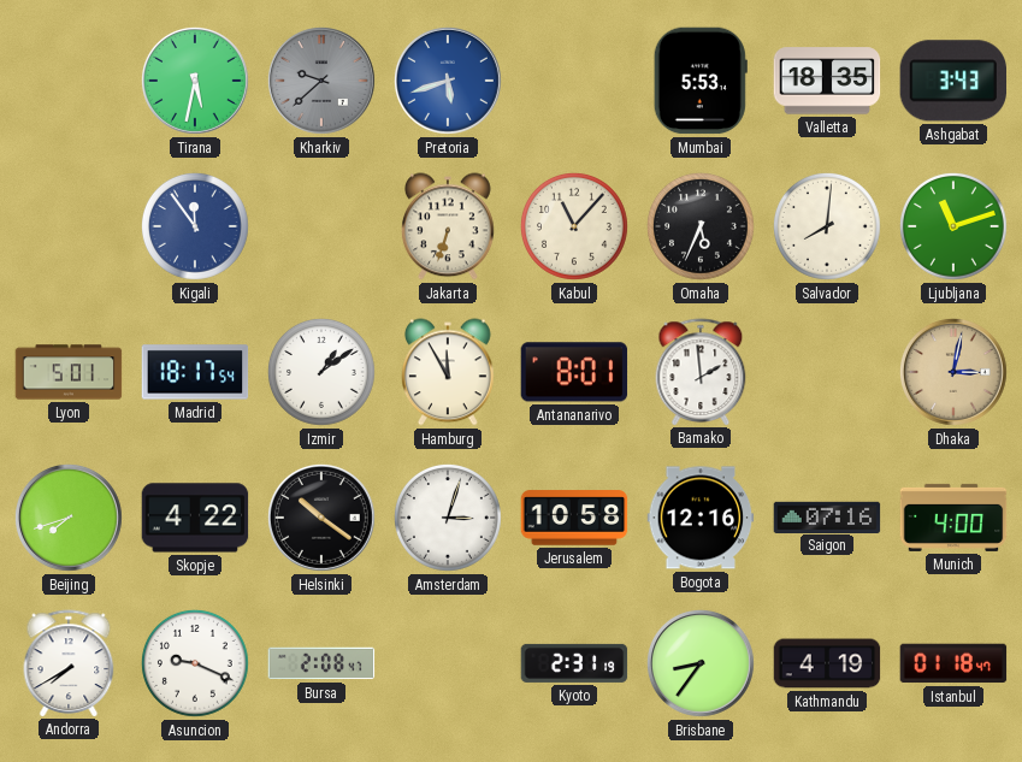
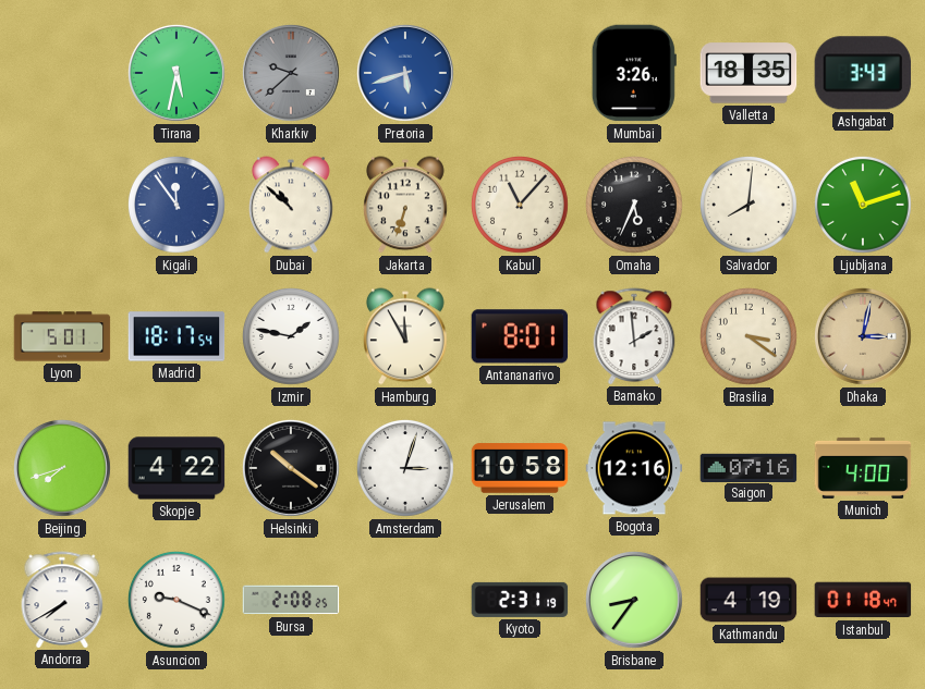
Mumbai: 5:53 -> 3:26
Dubai: none -> 10:52
Izmir: 1:09 -> 1:47
Brasilia: none -> 3:21
Bursa: 2:08:47 -> 2:08:25
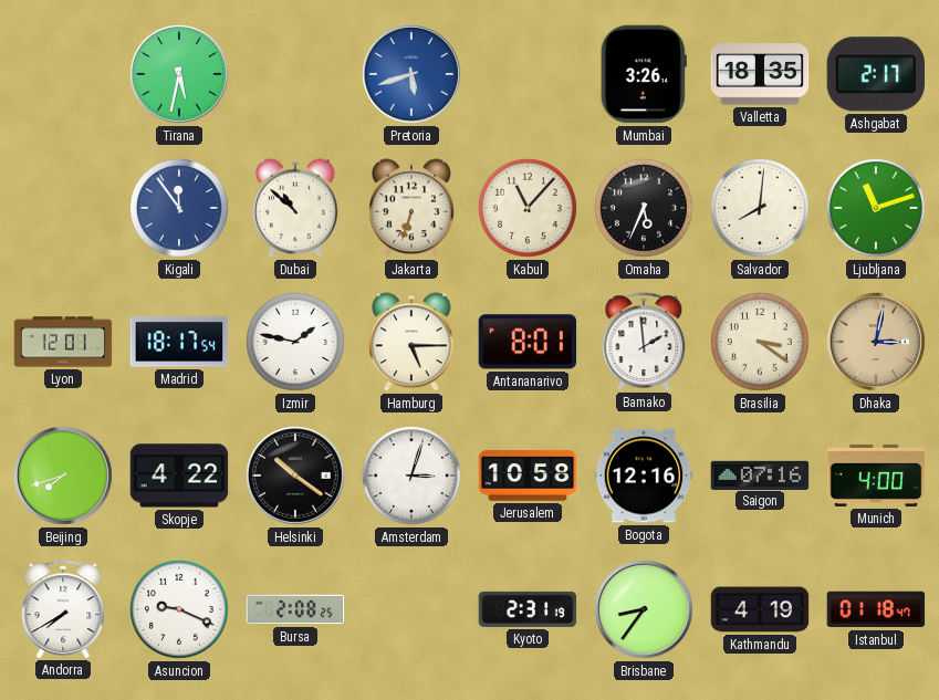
Kharkiv: 9:38 -> none
Ashgabat: 3:43 -> 2:17
Lyon: 5:01 -> 12:01
Hamburg: 11:55 -> 5:15
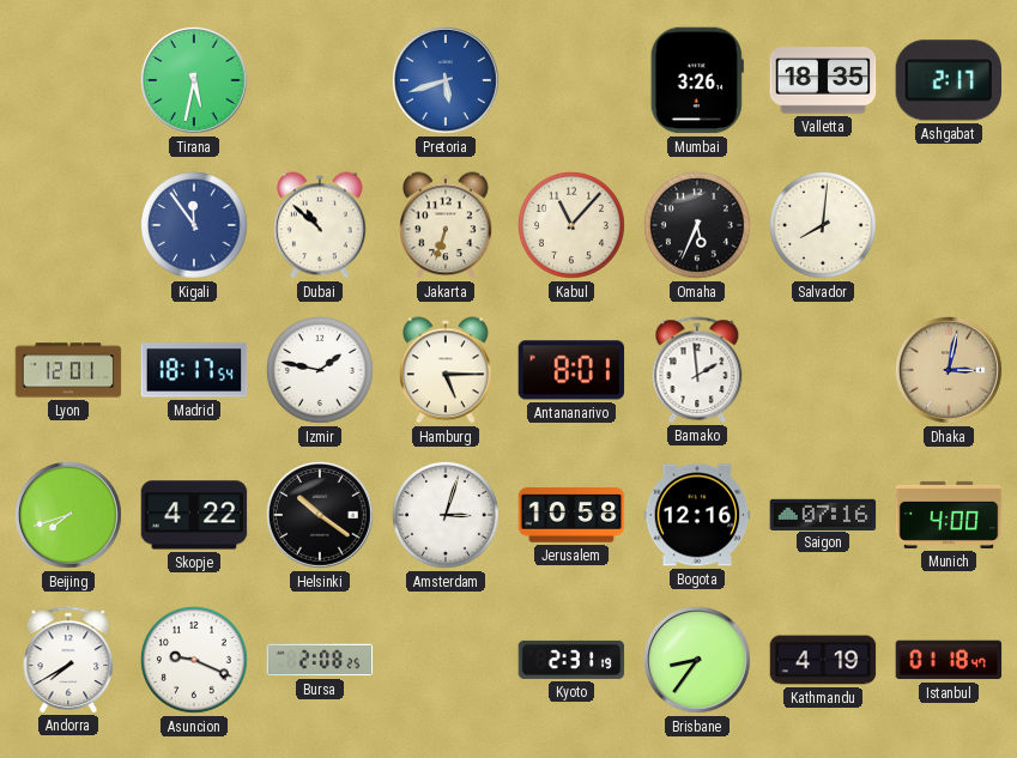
Ljubljana: 11:12 -> none
Brasilia: 3:21 -> none
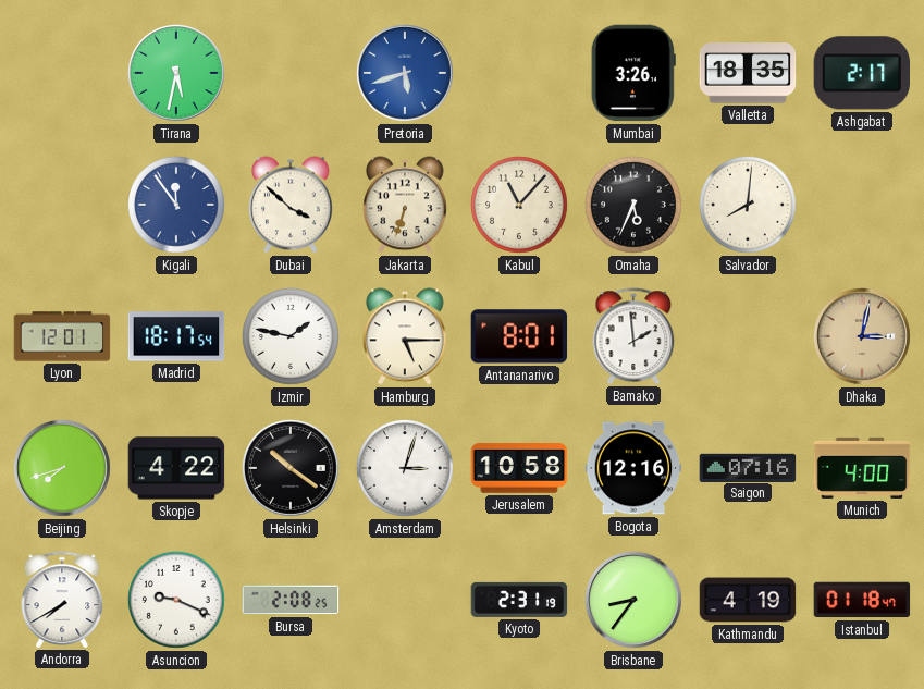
Dubai: 10:52 -> 3:52
